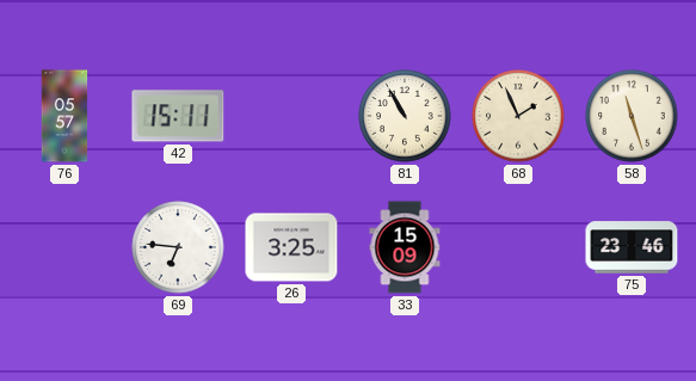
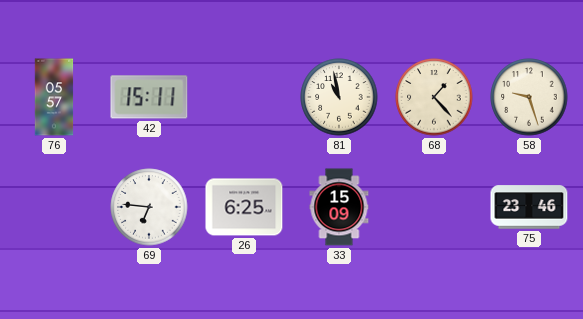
81: 10:55 -> 10:58
68: 1:56 -> 1:23
58: 11:27 -> 9:27
26: 3:25 -> 6:25
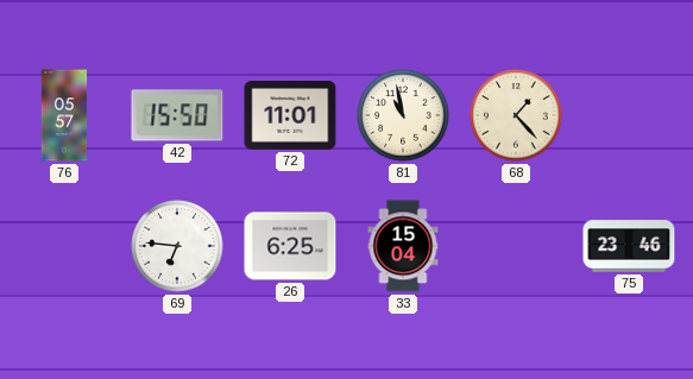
42: 15:11 -> 15:50
72: none -> 11:01
58: 9:27 -> none
33: 15:09 -> 15:04
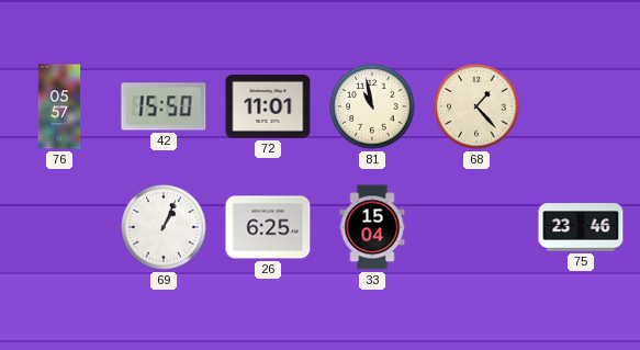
69: 6:46 -> 1:04
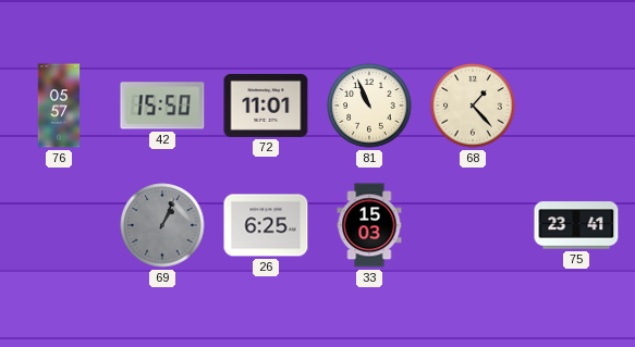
81: 10:58 -> 10:56
69 dial: white -> grey
33: 15:04 -> 15:03
75: 23:46 -> 23:41
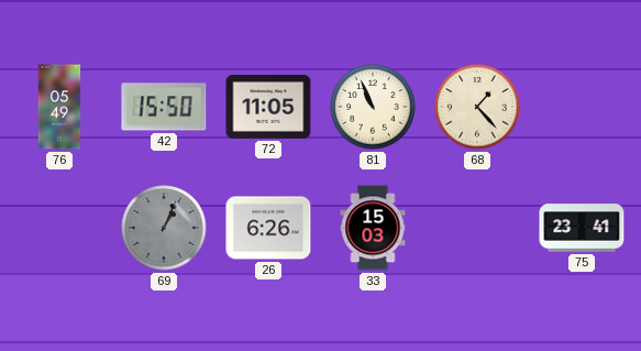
76: 05:57 -> 05:49
72: 11:01 -> 11:05
26: 6:25 -> 6:26
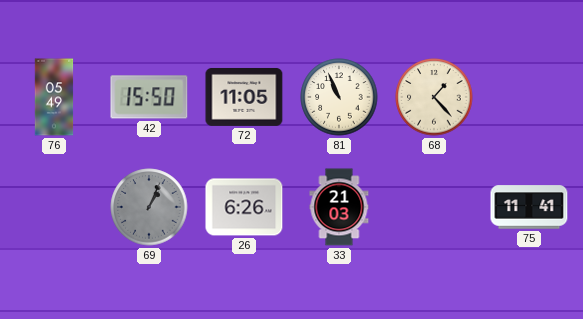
33: 15:03 -> 21:03
75: 23:41 -> 11:41
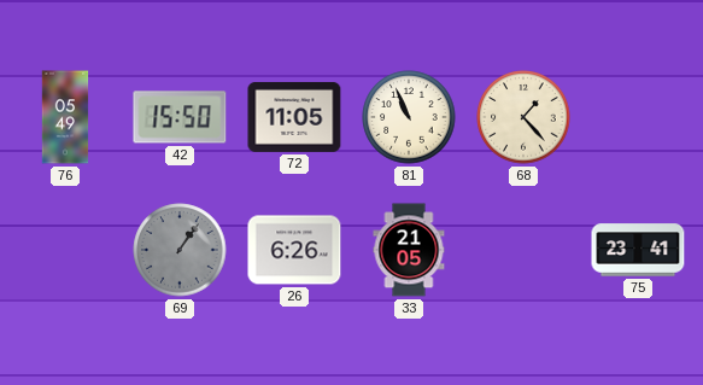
69: 1:04 -> 1:06
33: 21:03 -> 21:05
75: 11:41 -> 23:41
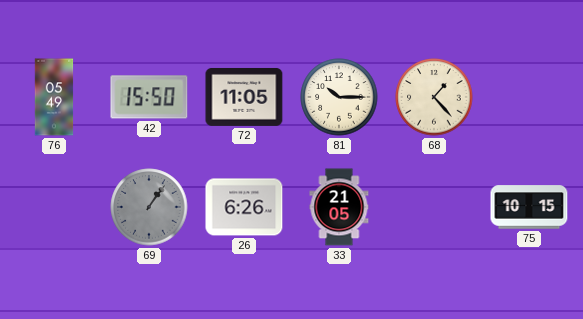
81: 10:56 -> 10:15
75: 23:41 -> 10:15
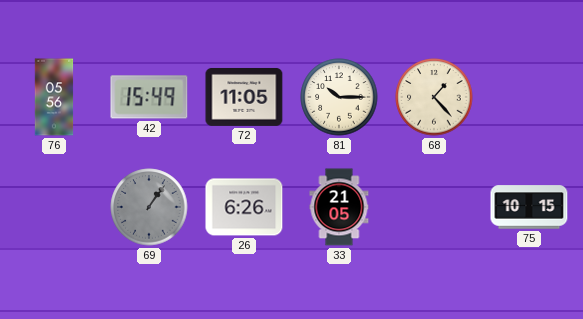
76: 05:49 -> 05:56
42: 15:50 -> 15:49
